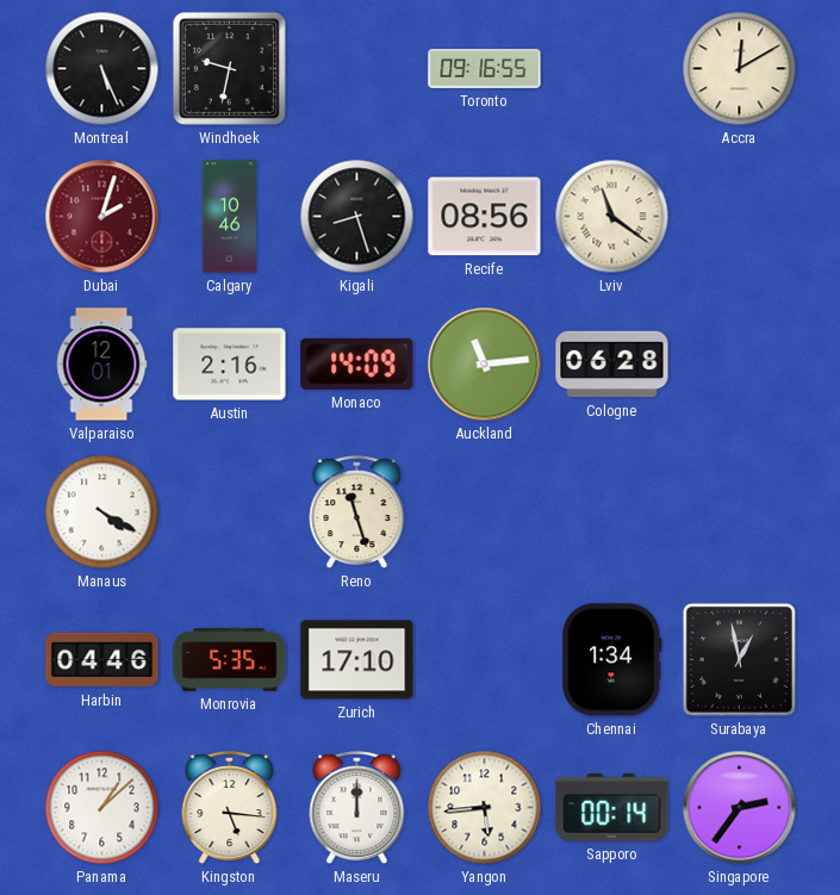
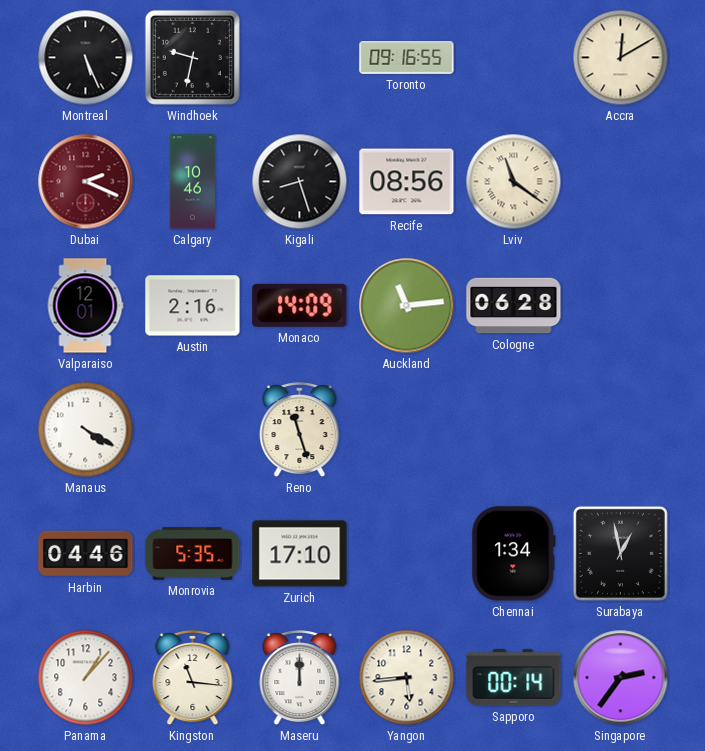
Dubai: 2:03 -> 2:19
Panama: 1:08 -> 1:07
Kingston: 5:16 -> 11:16
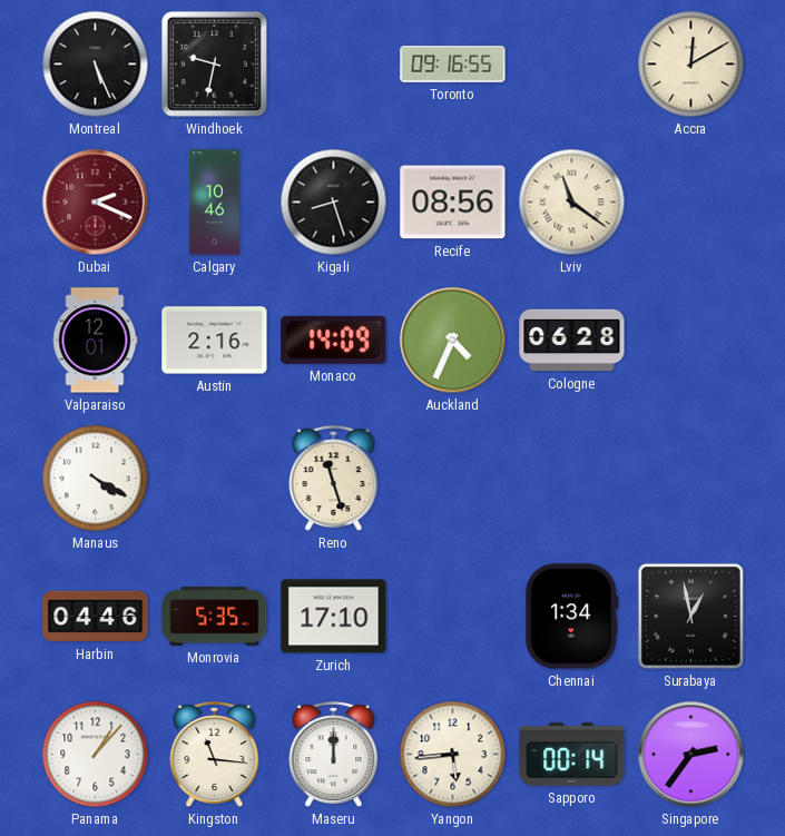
Auckland: 11:14 -> 4:34
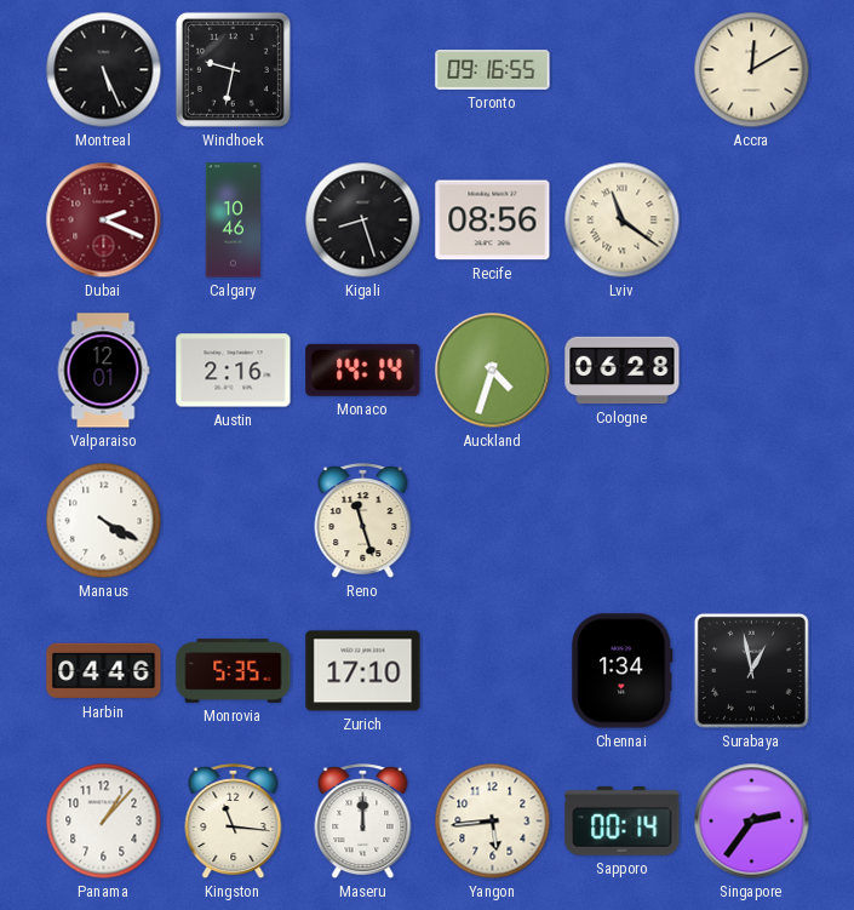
Monaco: 14:09 -> 14:14
Auckland: 4:34 -> 4:33
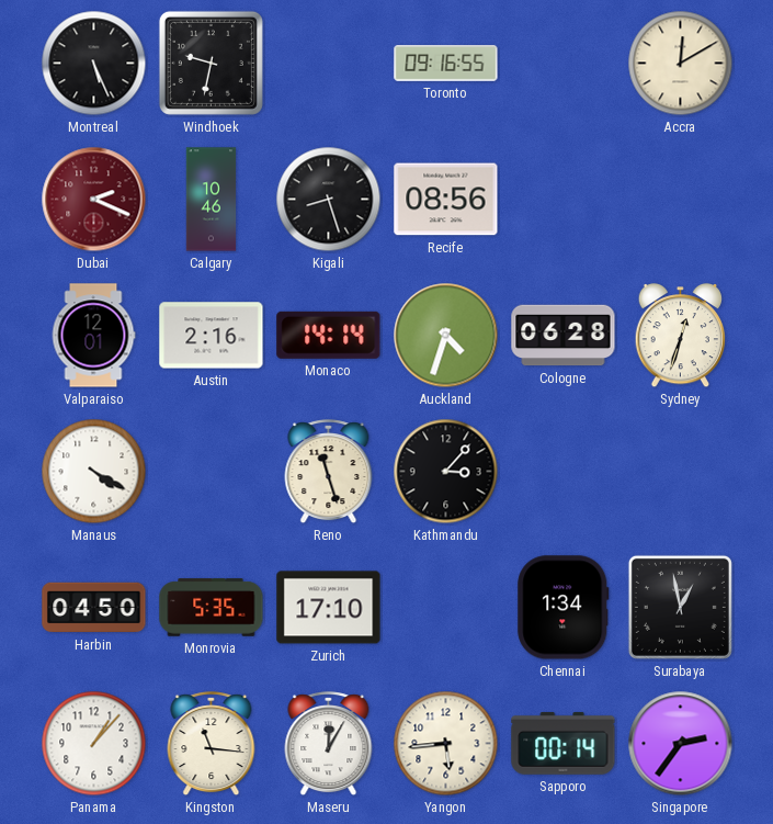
Lviv: 11:21 -> none
Sydney: none -> 12:33
Kathmandu: none -> 3:07
Harbin: 04:46 -> 04:50
Maseru: 12:00 -> 12:05
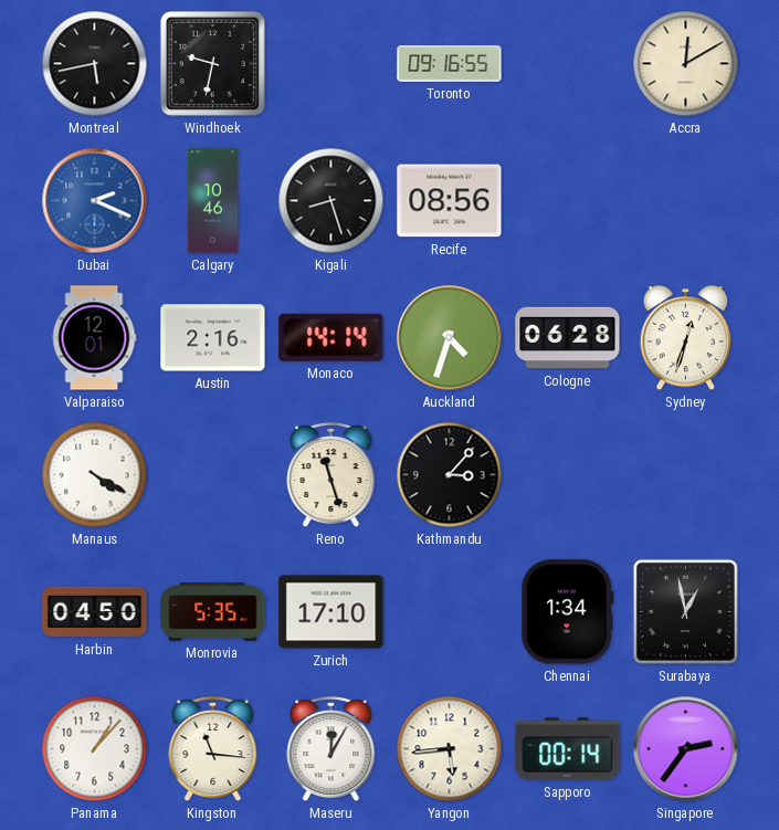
Montreal: 5:26 -> 5:43
Dubai dial: burgundy -> blue
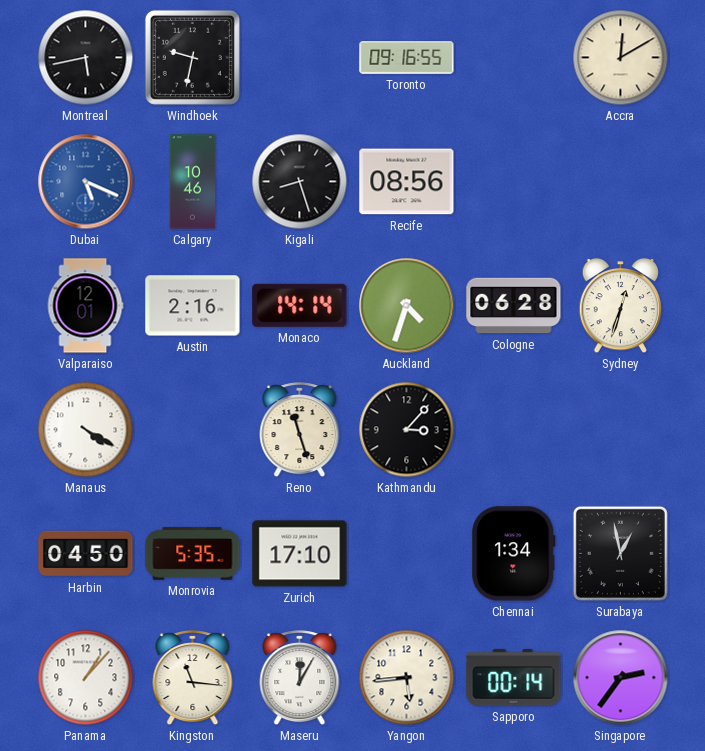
Dubai: 2:19 -> 5:19
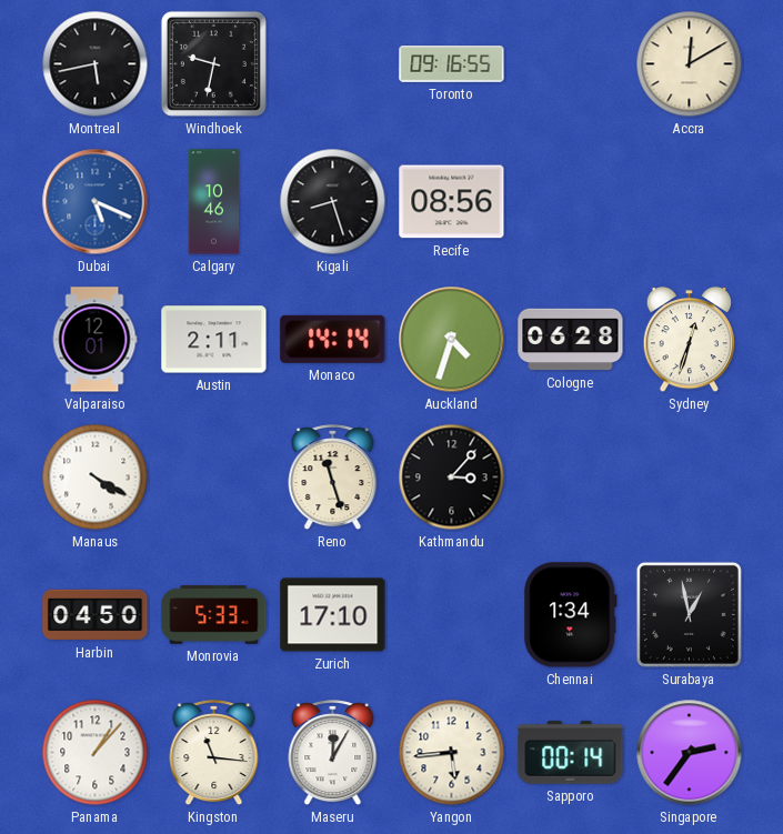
Austin: 2:16 -> 2:11
Monrovia: 5:35 -> 5:33
